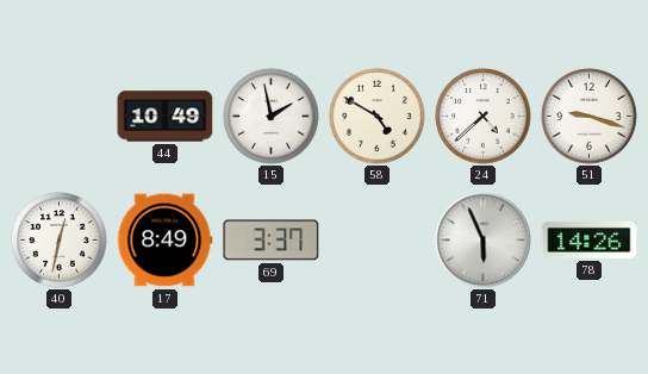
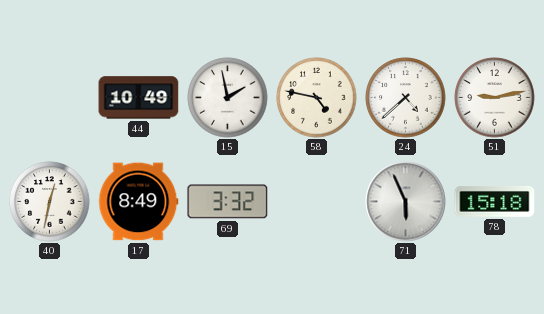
58: 4:50 -> 4:47
51: 9:18 -> 9:13
69: 3:37 -> 3:32
78: 14:26 -> 15:18
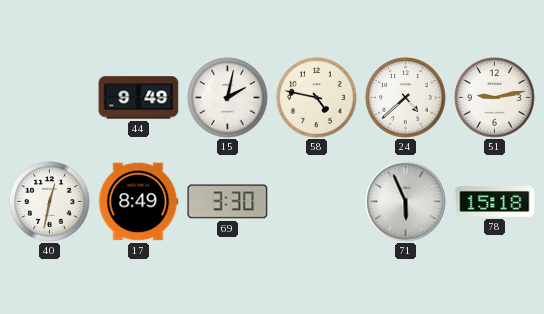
44: 10:49 -> 9:49
15: 1:58 -> 2:02
69: 3:32 -> 3:30
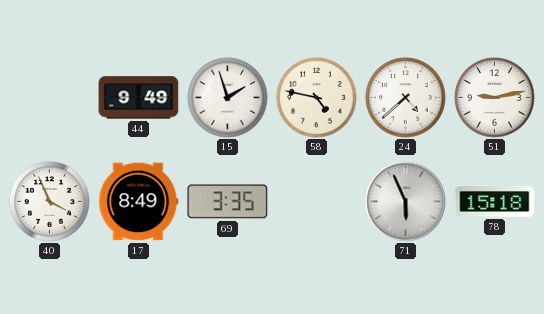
15: 2:02 -> 1:57
40: 12:32 -> 3:56
69: 3:30 -> 3:35
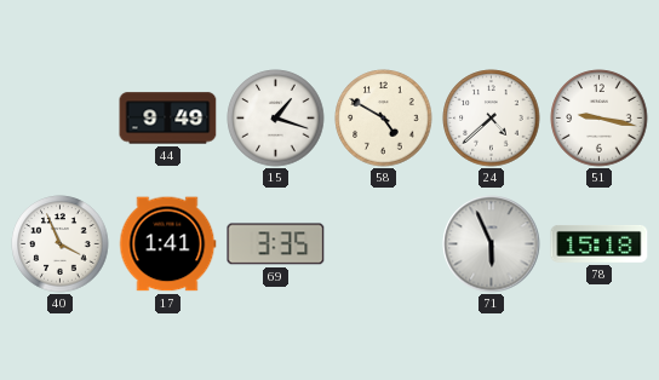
15: 1:57 -> 1:18
58: 4:47 -> 4:50
51: 9:13 -> 9:17
17: 8:49 -> 1:41
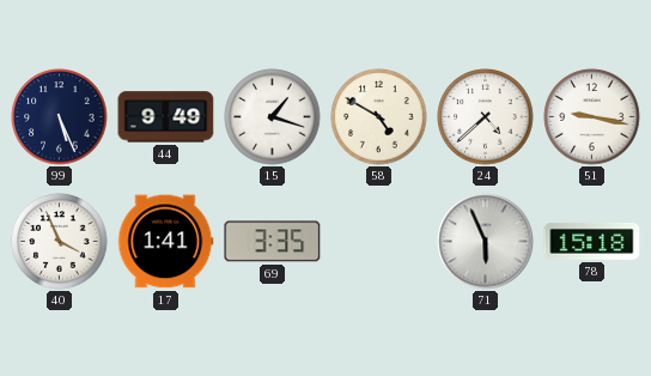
99: none -> 5:26
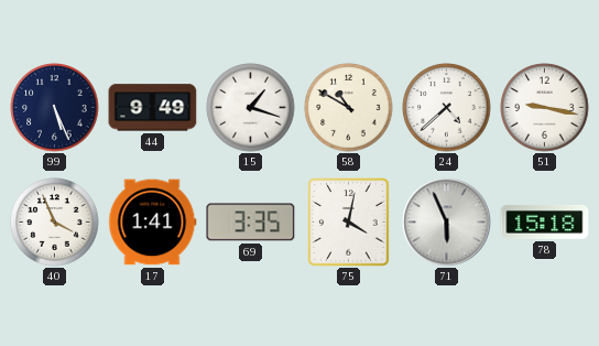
58: 4:50 -> 10:50
75: none -> 4:02
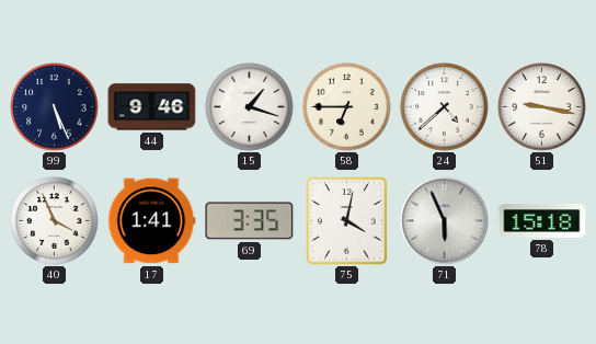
44: 9:49 -> 9:46
58: 10:50 -> 6:45
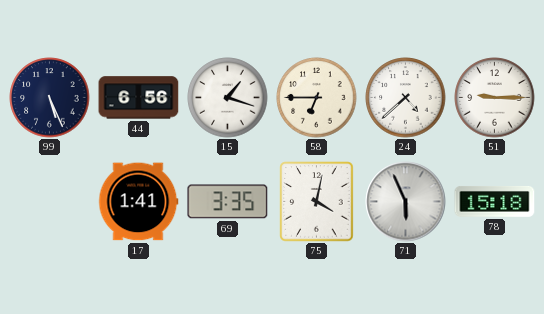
44: 9:46 -> 6:56
51: 9:17 -> 9:15
40: 3:56 -> none
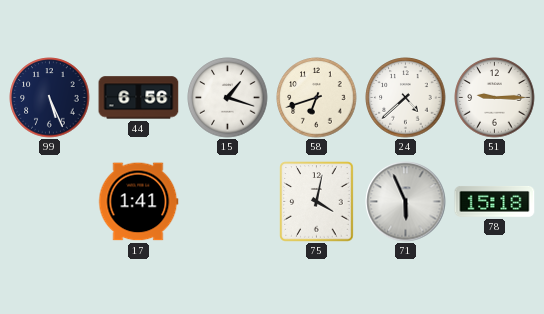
58: 6:45 -> 6:42
69: 3:35 -> none
